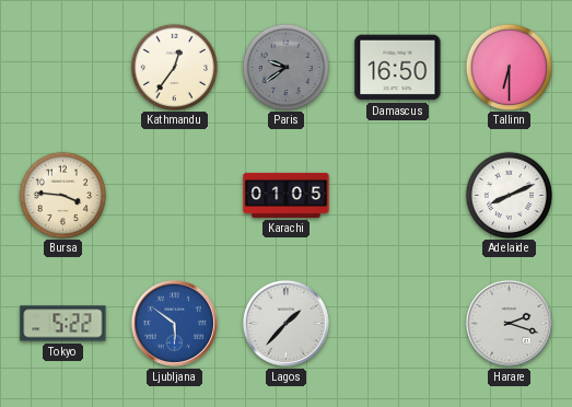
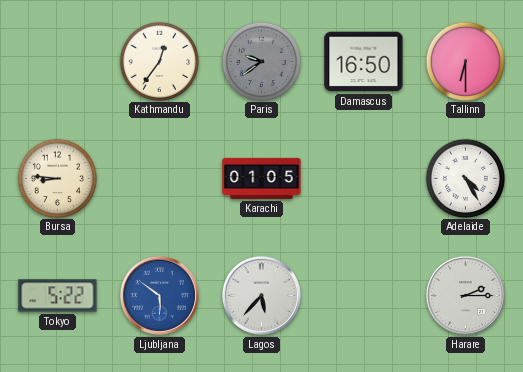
Bursa: 3:46 -> 8:46
Adelaide: 8:11 -> 4:25
Lagos: 1:37 -> 5:37
Harare: 2:18 -> 2:15
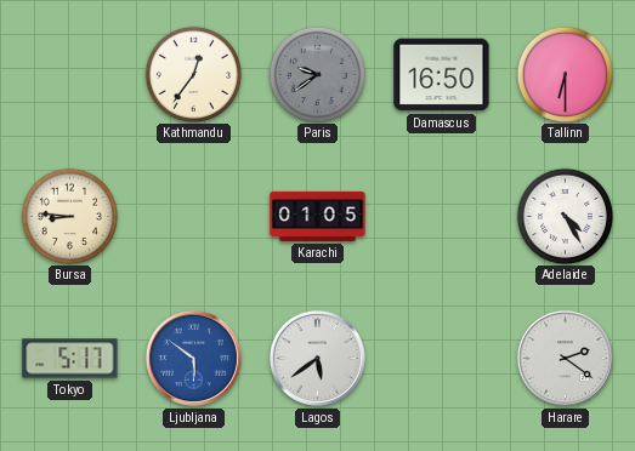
Tokyo: 5:22 -> 5:17
Lagos: 5:37 -> 5:39
Harare: 2:15 -> 2:21
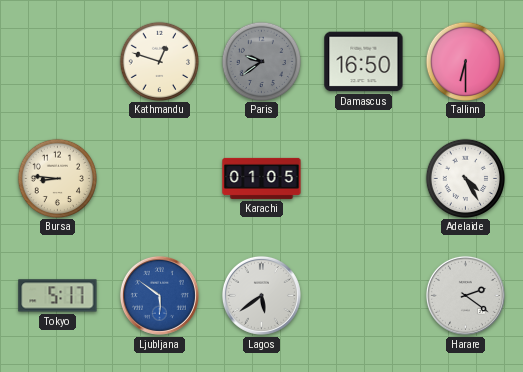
Kathmandu: 12:36 -> 12:48
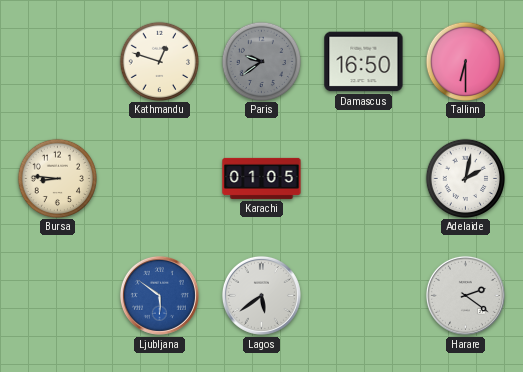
Adelaide: 4:25 -> 2:02
Tokyo: 5:17 -> none
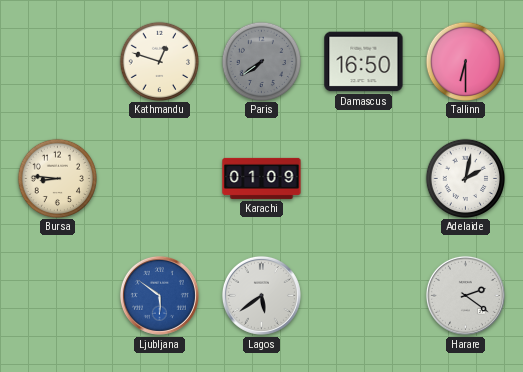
Paris: 9:39 -> 7:39
Karachi: 01:05 -> 01:09
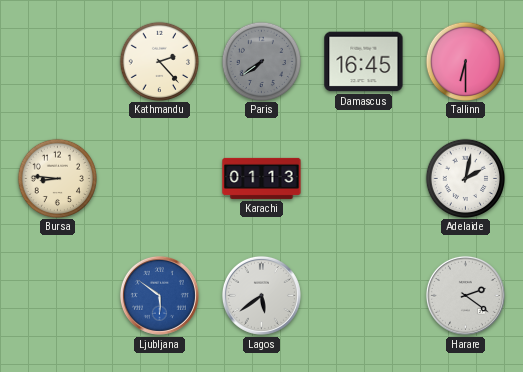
Kathmandu: 12:48 -> 2:23
Damascus: 16:50 -> 16:45
Karachi: 01:09 -> 01:13
